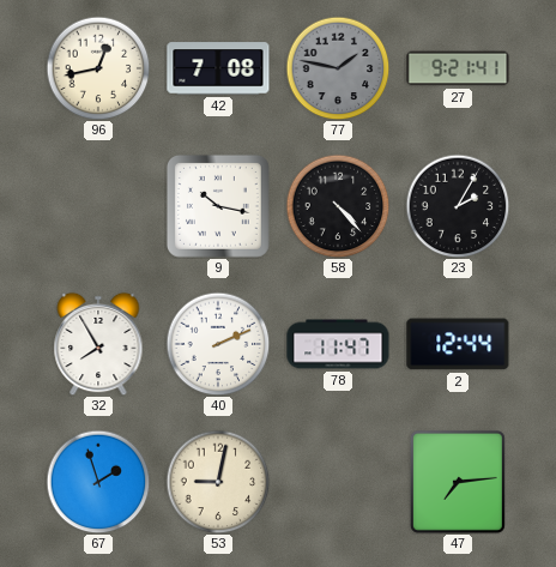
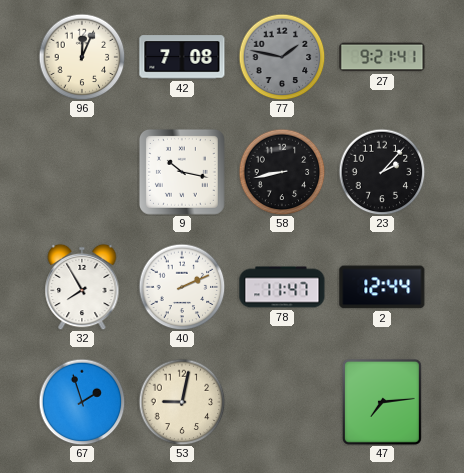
96: 12:43 -> 12:04
58: 4:23 -> 8:43
23: 2:05 -> 2:07
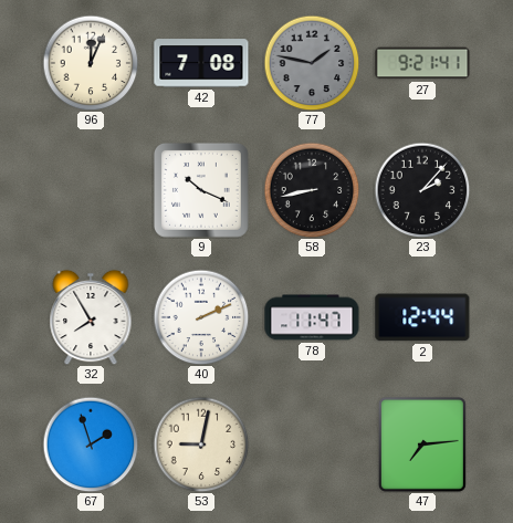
9: 10:17 -> 10:19
